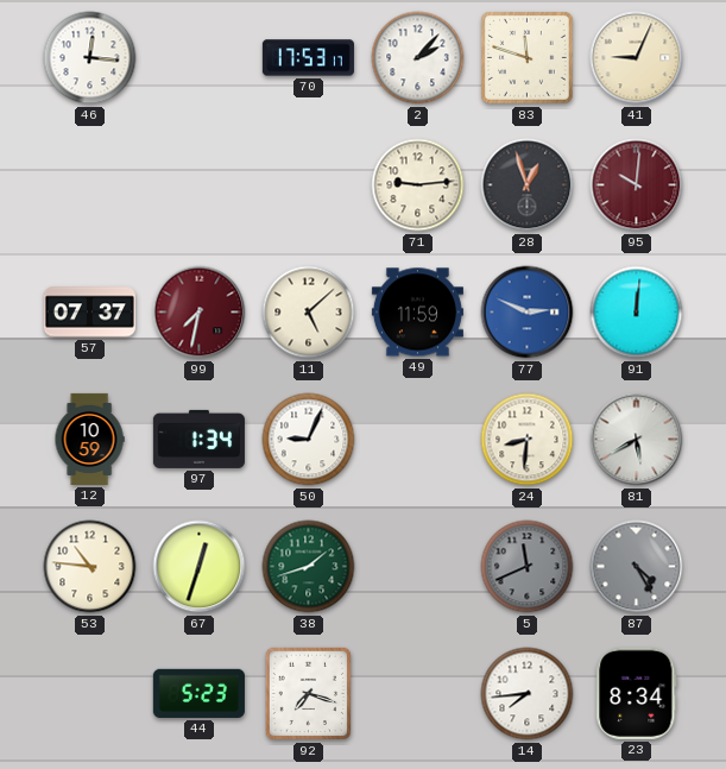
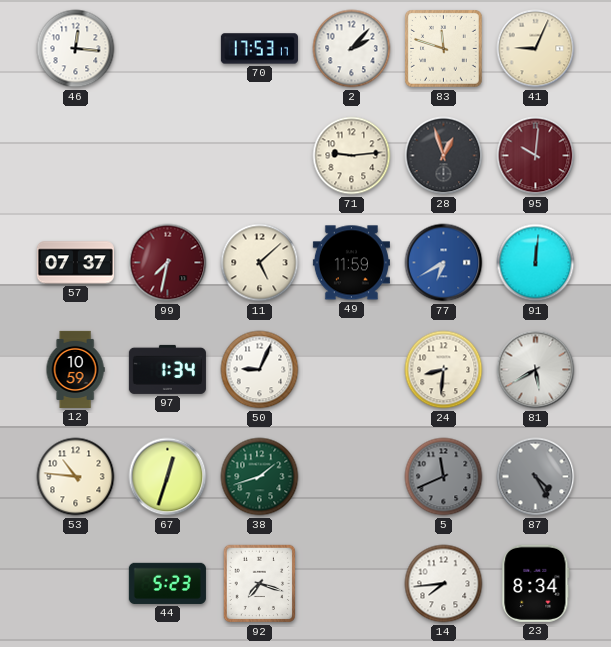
77: 2:49 -> 6:40
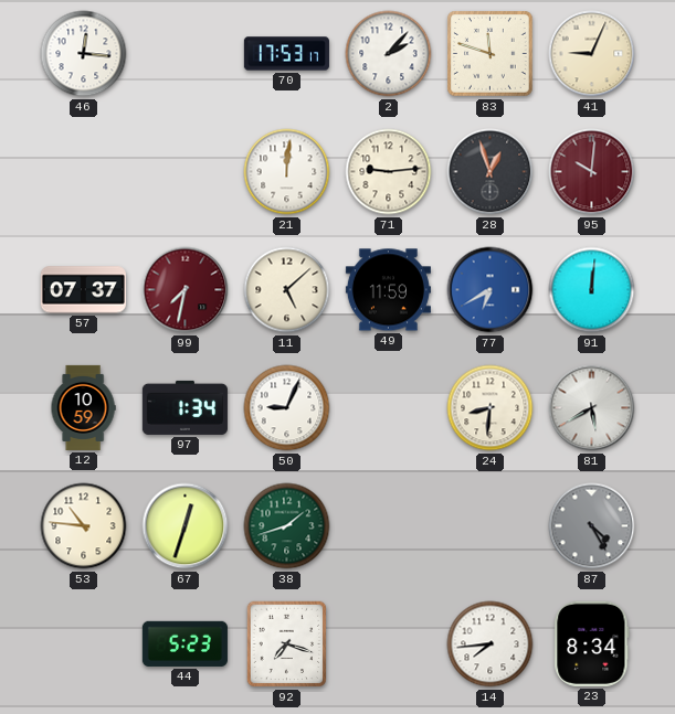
21: none -> 12:01
5: 11:41 -> none
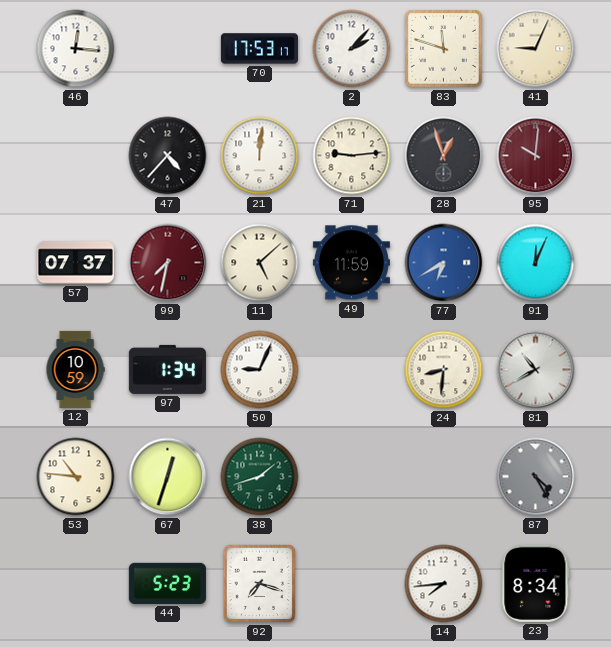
47: none -> 4:37
91: 12:01 -> 12:04
81: 5:40 -> 10:40
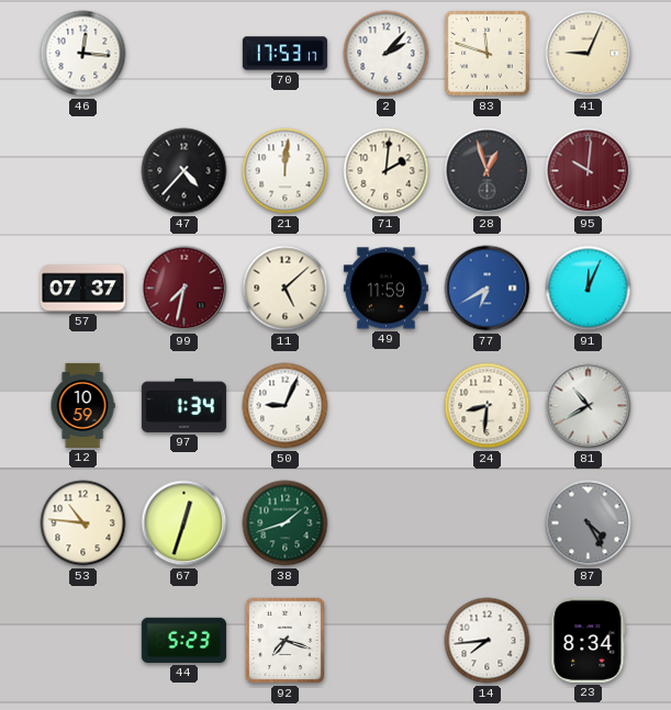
71: 9:14 -> 2:01
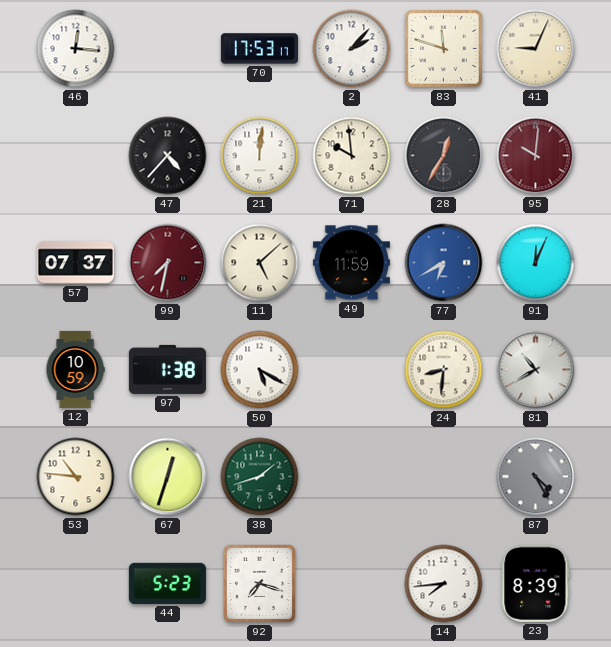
71: 2:01 -> 9:59
28: 12:57 -> 12:35
97: 1:34 -> 1:38
50: 9:04 -> 5:20
23: 8:34 -> 8:39
